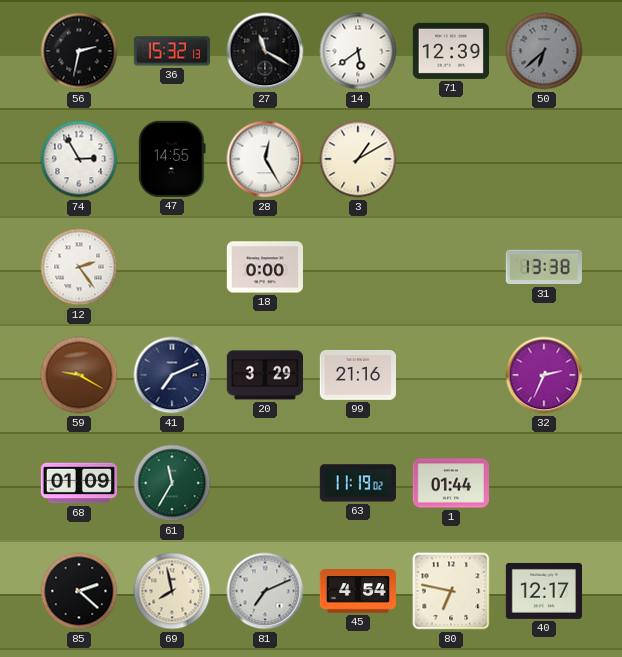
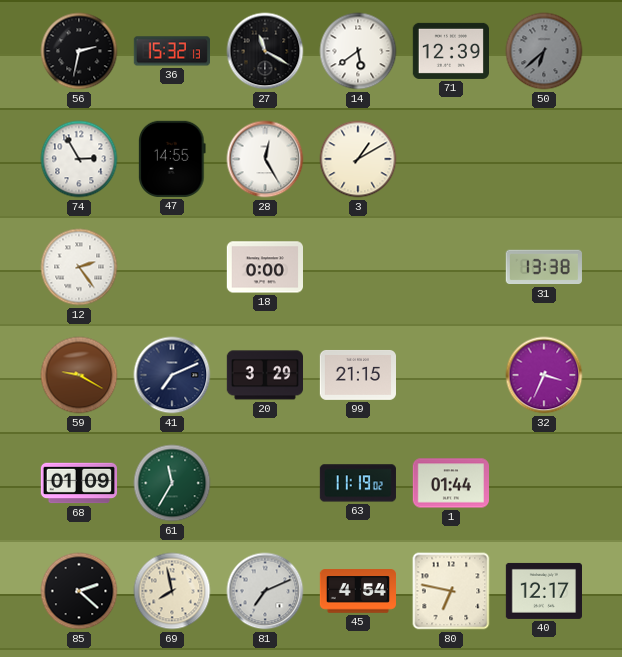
99: 21:16 -> 21:15
32: 2:34 -> 3:34
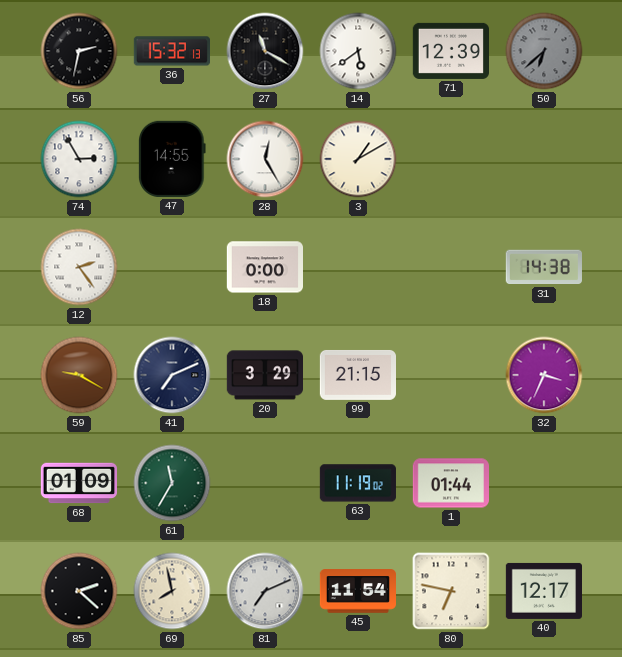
31: 13:38 -> 14:38
45: 4:54 -> 11:54
